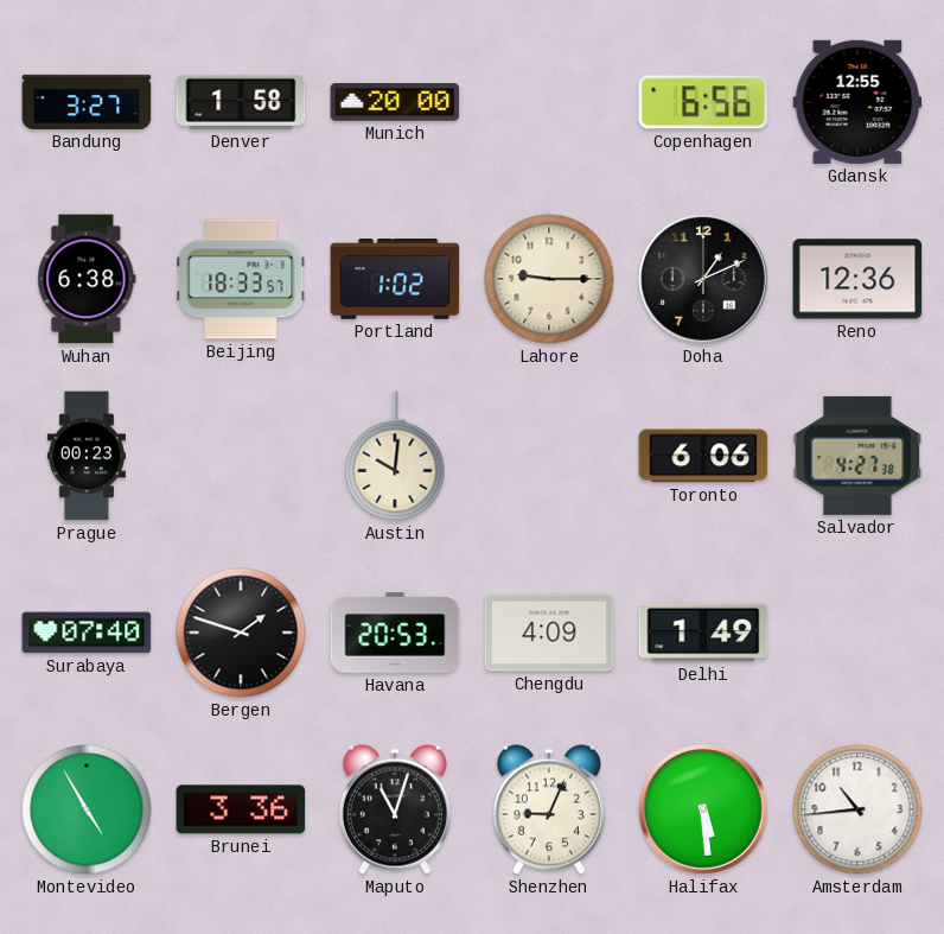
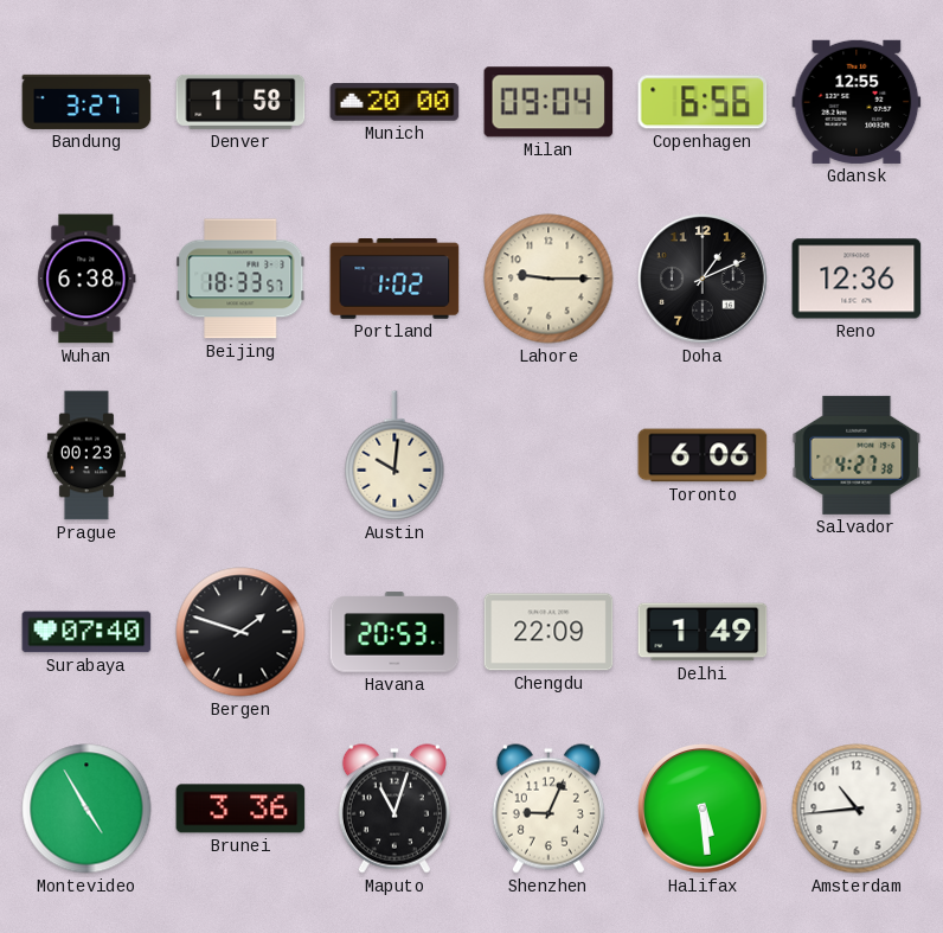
Milan: none -> 09:04
Chengdu: 4:09 -> 22:09
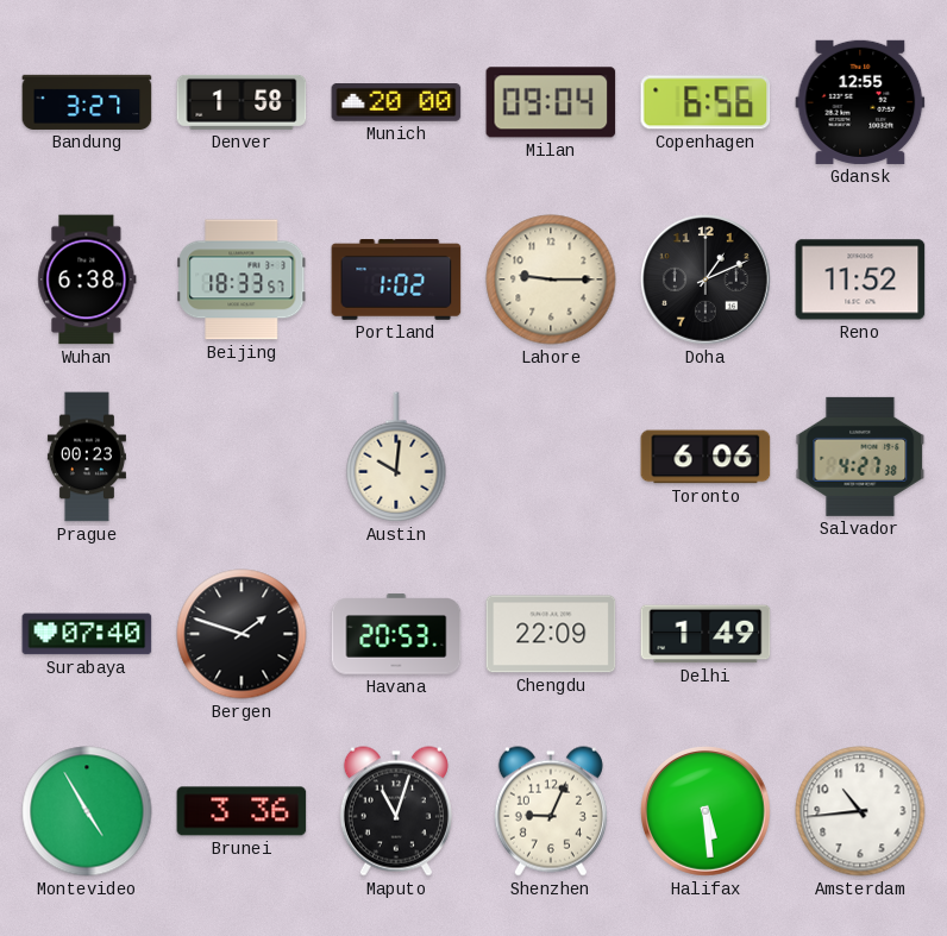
Reno: 12:36 -> 11:52
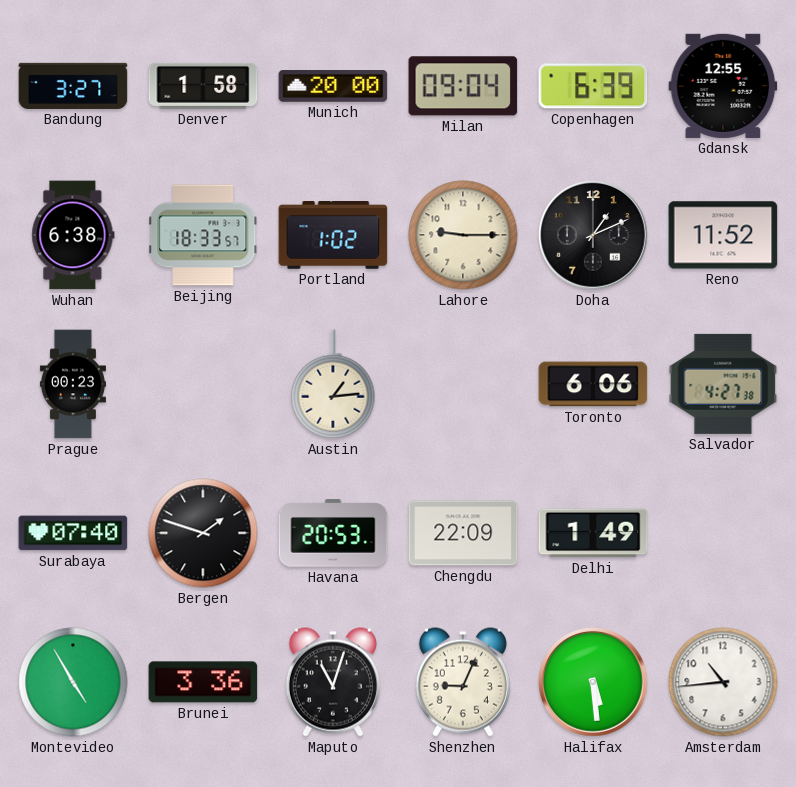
Copenhagen: 6:56 -> 6:39
Austin: 10:01 -> 1:14
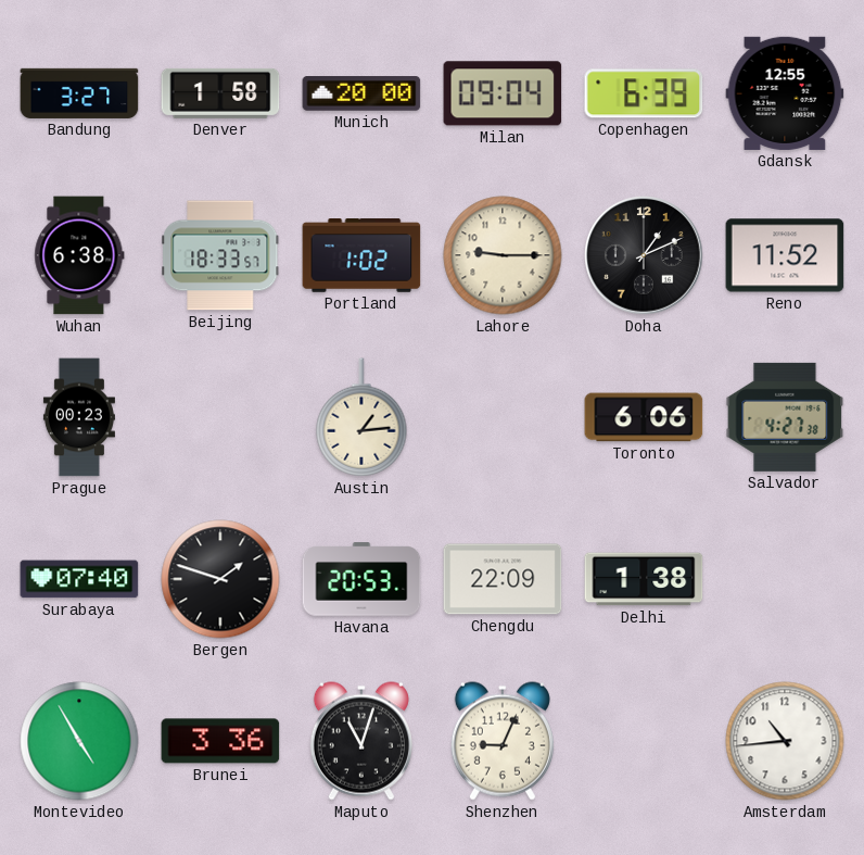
Delhi: 1:49 -> 1:38
Halifax: 5:29 -> none
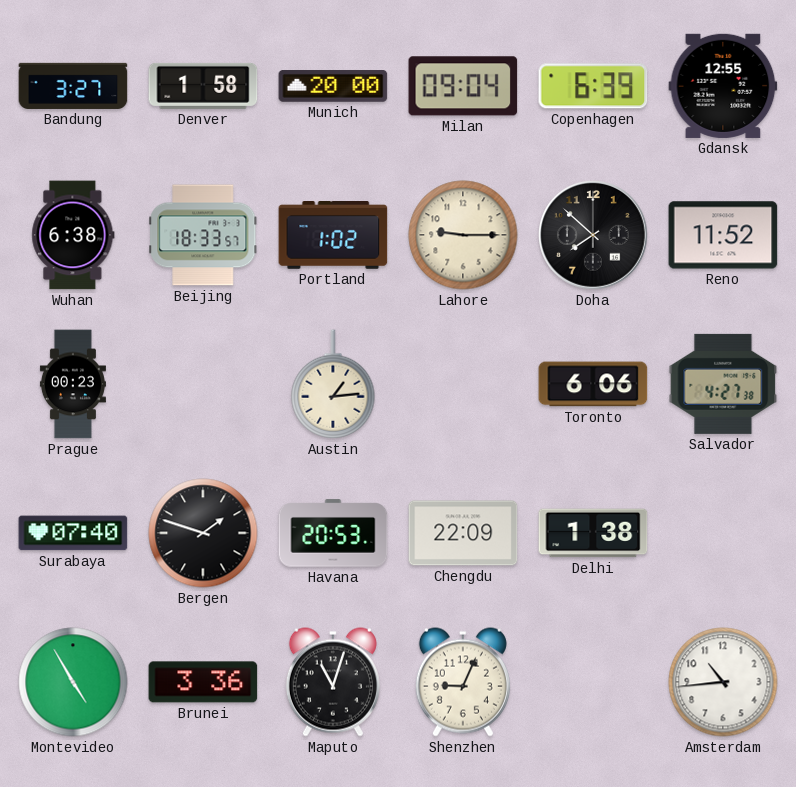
Doha: 1:11 -> 7:52
